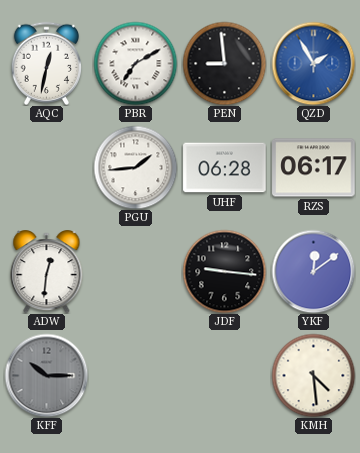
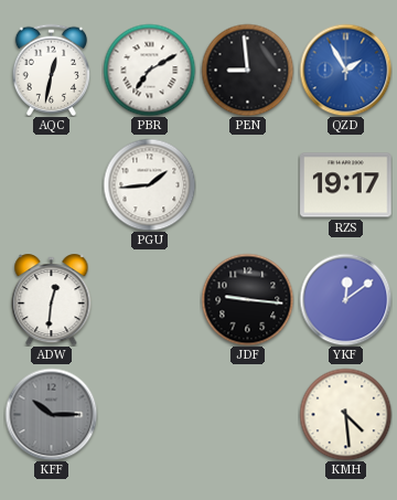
UHF: 06:28 -> none
RZS: 06:17 -> 19:17
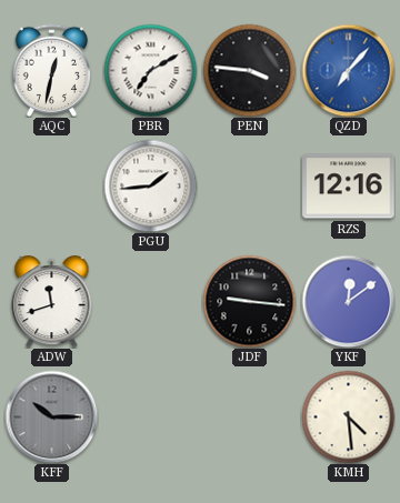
PEN: 8:59 -> 3:46
QZD: 1:55 -> 7:07
RZS: 19:17 -> 12:16
ADW: 12:31 -> 11:42
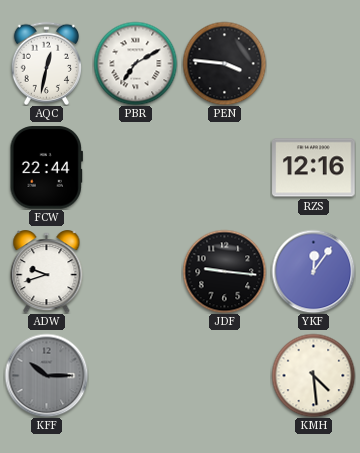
QZD: 7:07 -> none
FCW: none -> 22:44
PGU: 1:44 -> none
ADW: 11:42 -> 9:42
YKF: 12:09 -> 12:06
